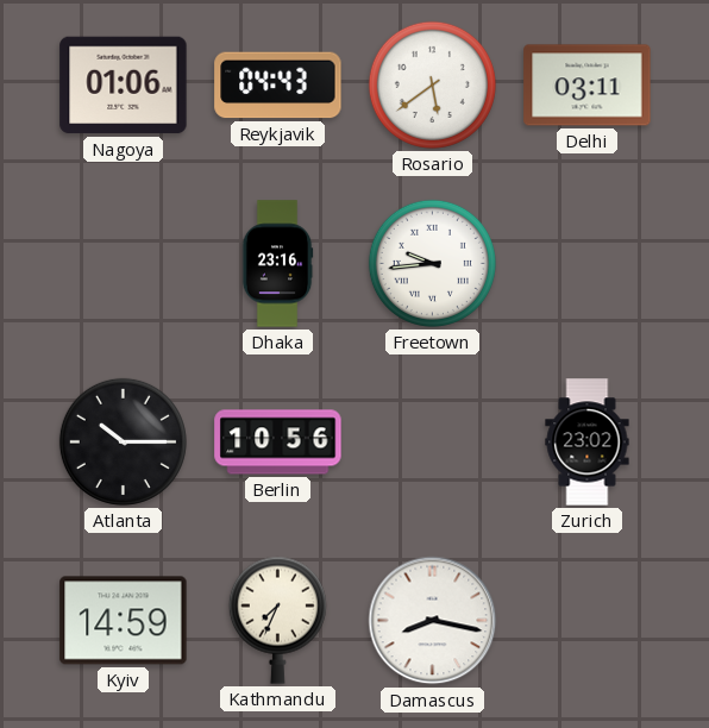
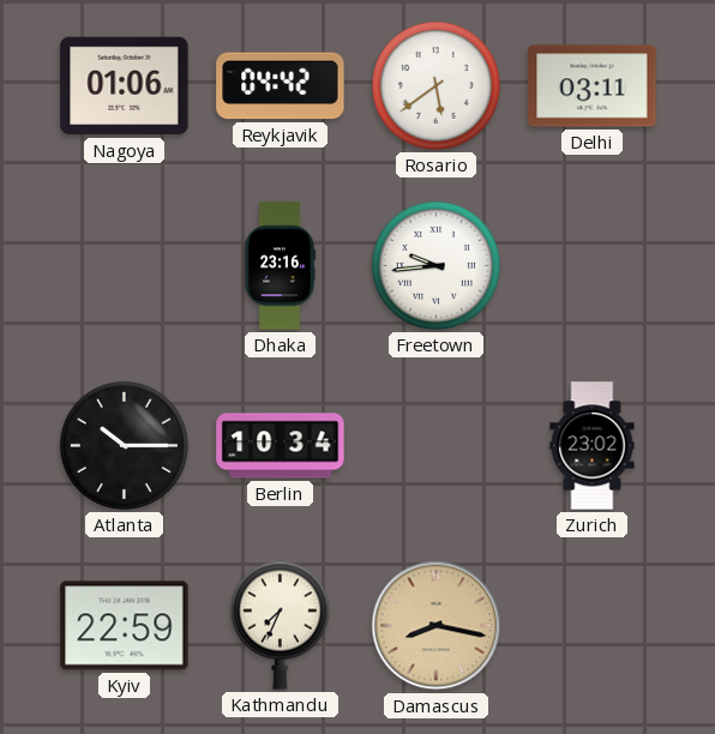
Reykjavik: 04:43 -> 04:42
Berlin: 10:56 -> 10:34
Kyiv: 14:59 -> 22:59
Damascus dial: white -> champagne
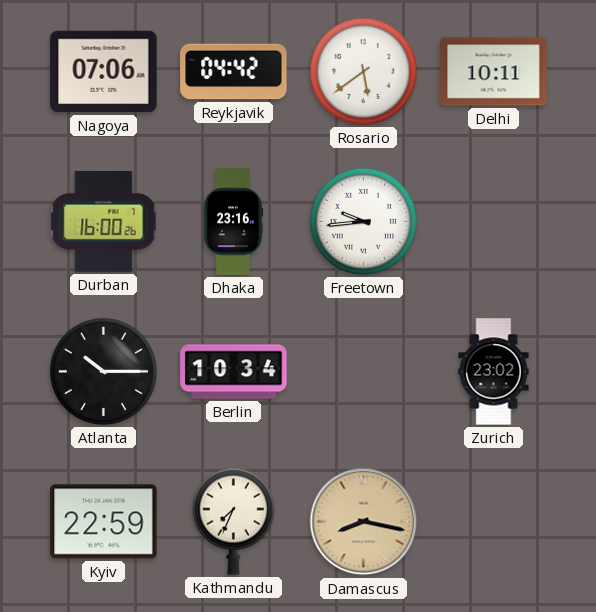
Nagoya: 01:06 -> 07:06
Delhi: 03:11 -> 10:11
Durban: none -> 16:00
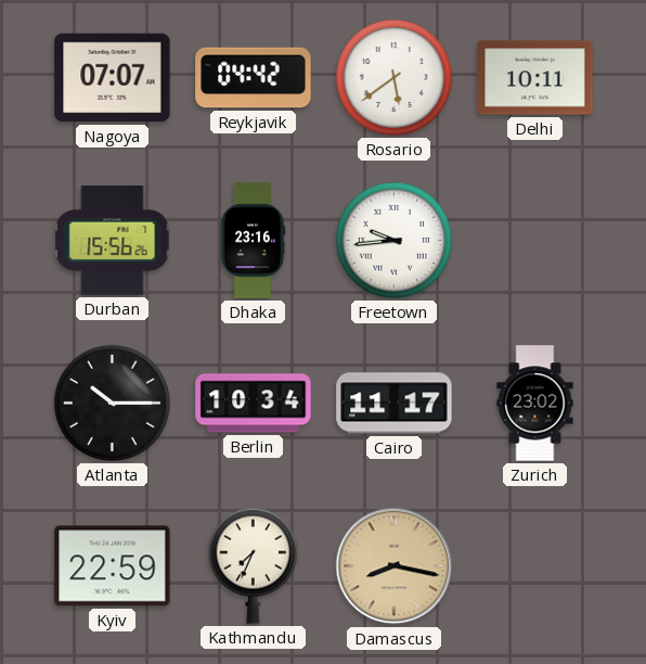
Nagoya: 07:06 -> 07:07
Durban: 16:00 -> 15:56
Cairo: none -> 11:17
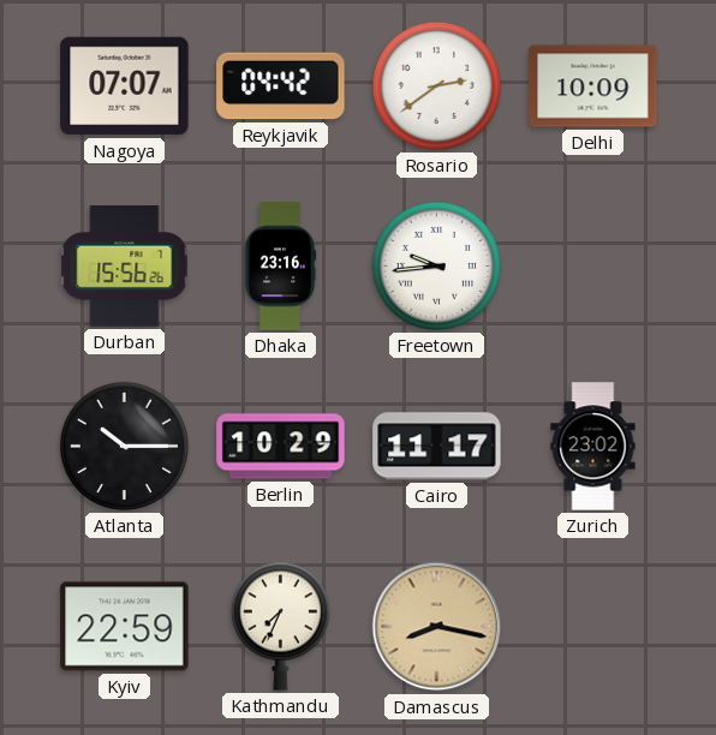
Rosario: 5:39 -> 2:39
Delhi: 10:11 -> 10:09
Berlin: 10:34 -> 10:29
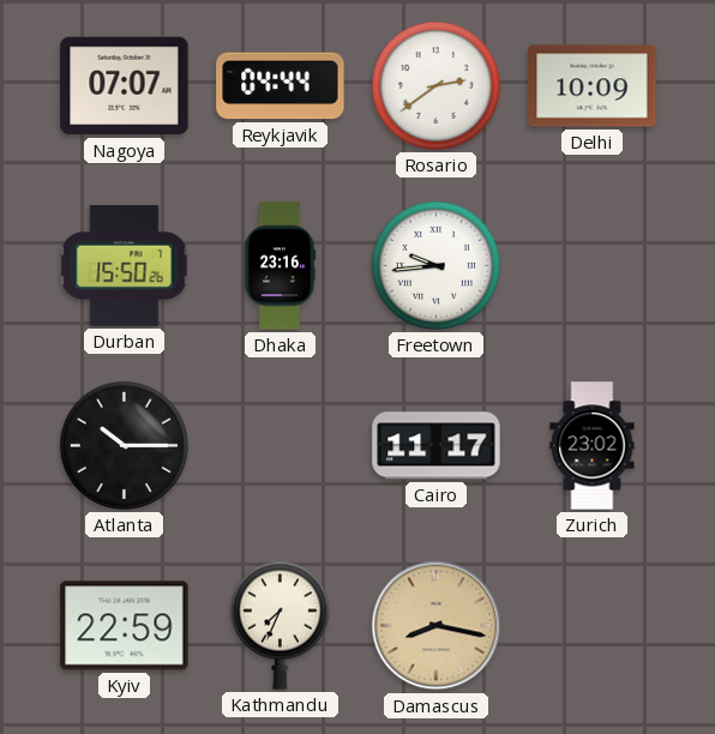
Reykjavik: 04:42 -> 04:44
Durban: 15:56 -> 15:50
Berlin: 10:29 -> none
